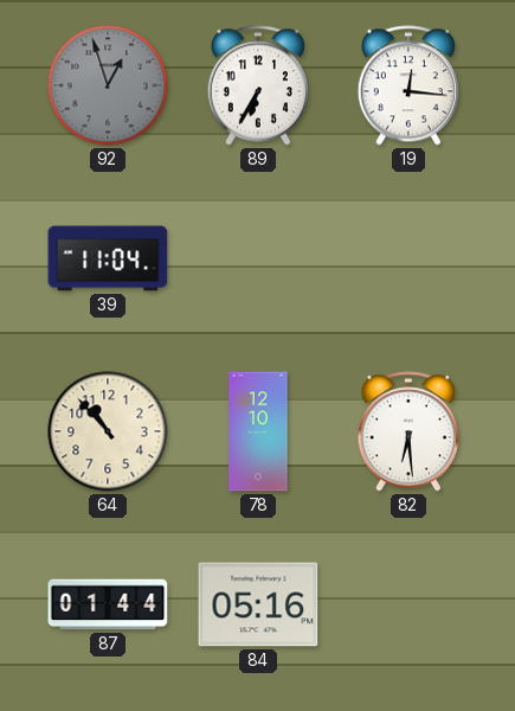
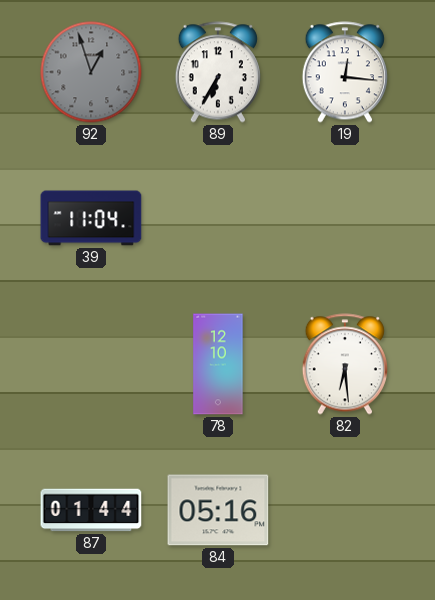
64: 10:53 -> none
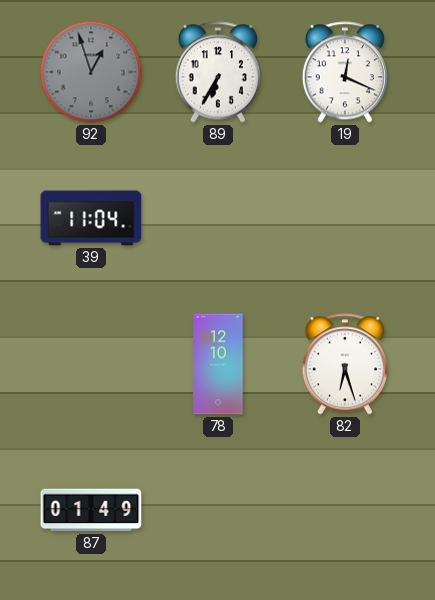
19: 12:16 -> 12:19
82: 6:29 -> 6:27
87: 01:44 -> 01:49
84: 05:16 -> none
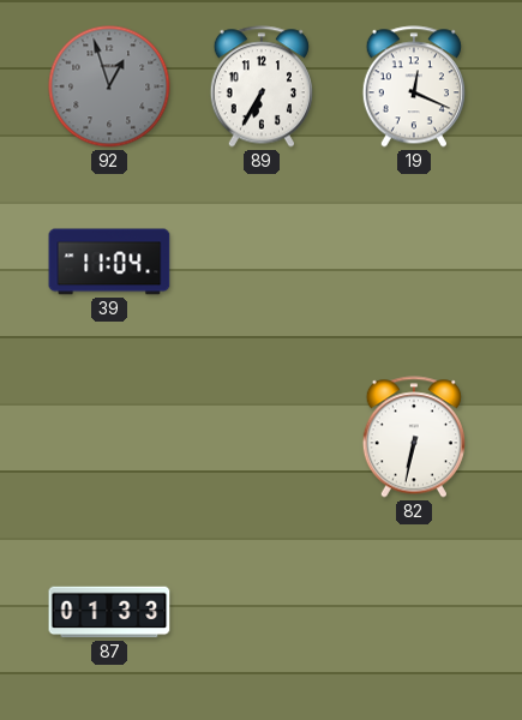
78: 12:10 -> none
82: 6:27 -> 6:32
87: 01:49 -> 01:33
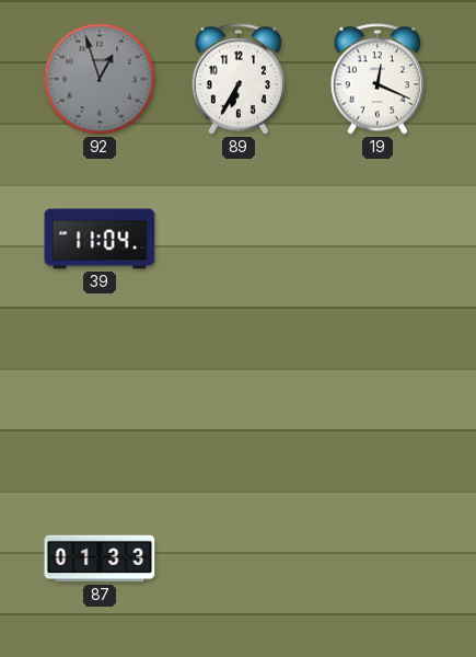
82: 6:32 -> none
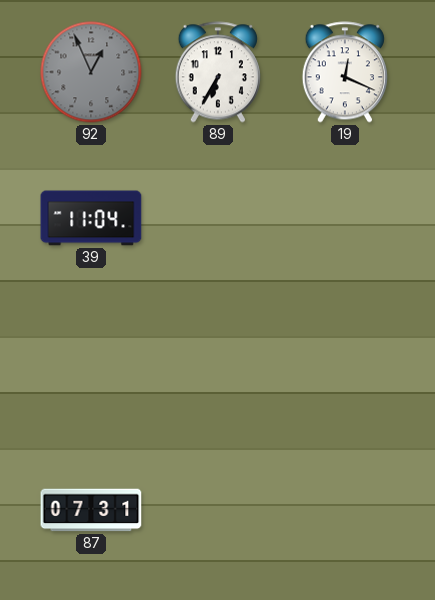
92: 12:57 -> 12:56
87: 01:33 -> 07:31
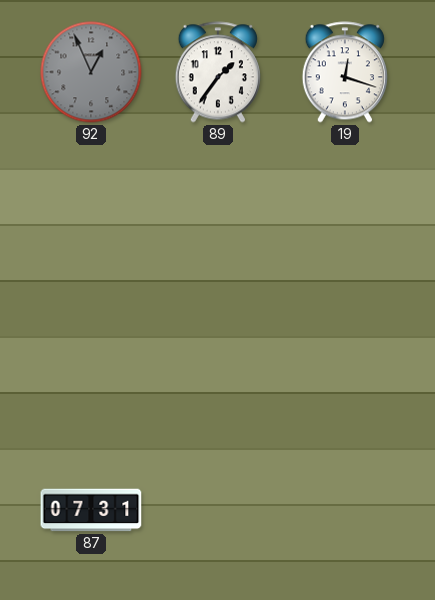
89: 6:35 -> 1:36
19: 12:19 -> 12:18
39: 11:04 -> none
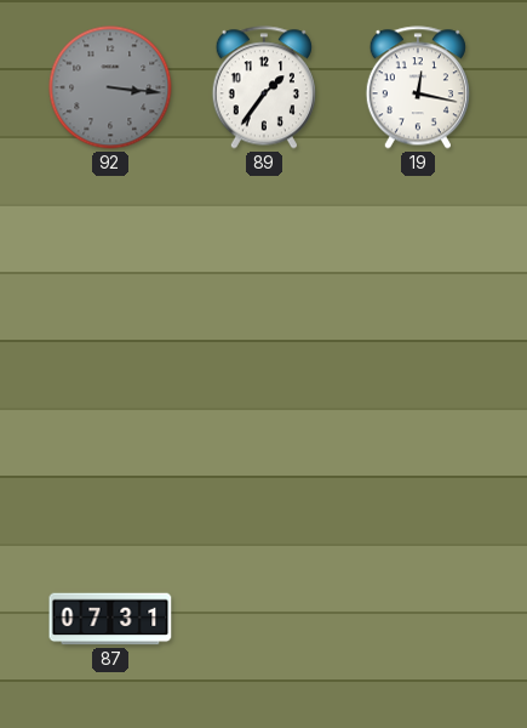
92: 12:56 -> 3:16
19: 12:18 -> 12:17
